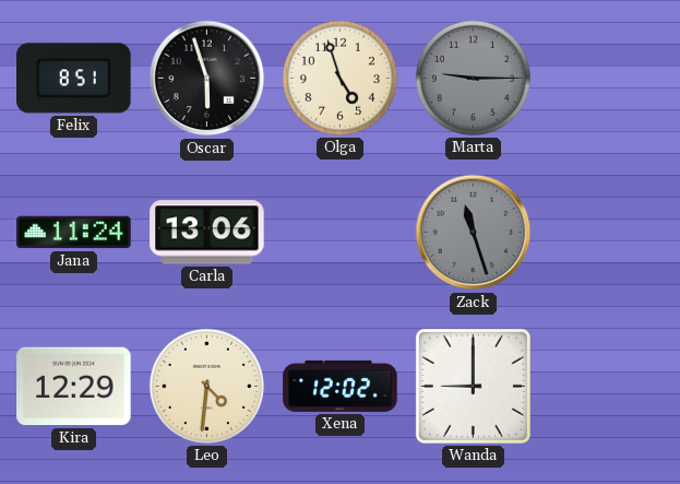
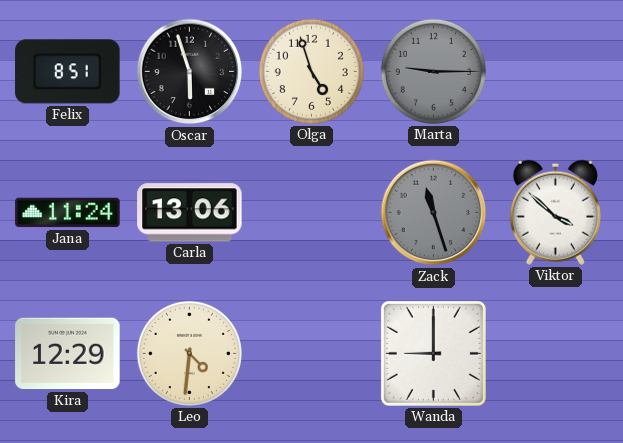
Viktor: none -> 3:52
Xena: 12:02 -> none
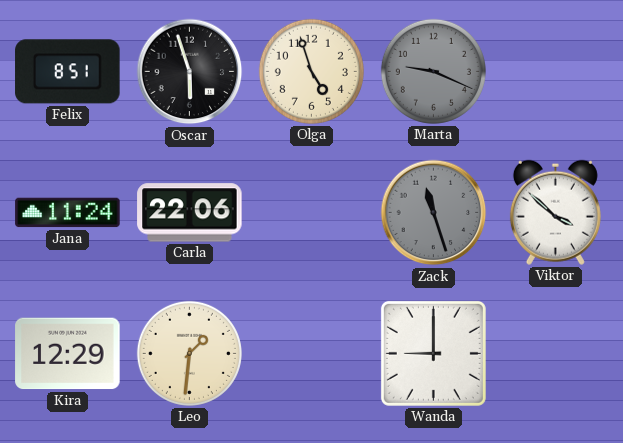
Marta: 9:15 -> 9:19
Carla: 13:06 -> 22:06
Leo: 4:31 -> 1:31
